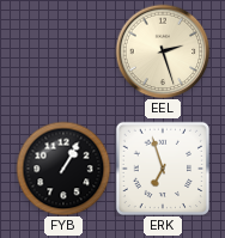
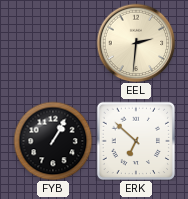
EEL: 2:27 -> 2:31
ERK: 6:57 -> 6:52
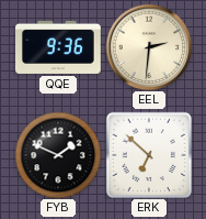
QQE: none -> 9:36
FYB: 1:05 -> 1:49
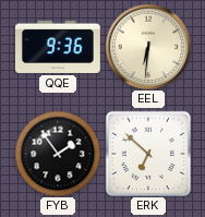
EEL: 2:31 -> 6:31
FYB: 1:49 -> 1:54
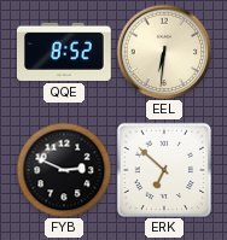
QQE: 9:36 -> 8:52
FYB: 1:54 -> 2:49
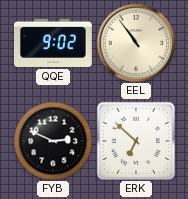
QQE: 8:52 -> 9:02
EEL: 6:31 -> 10:54
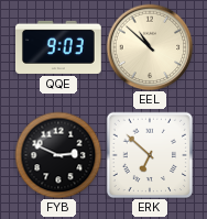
QQE: 9:02 -> 9:03
EEL: 10:54 -> 10:52
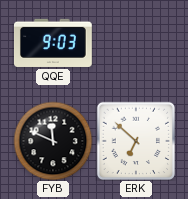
EEL: 10:52 -> none
FYB: 2:49 -> 11:49
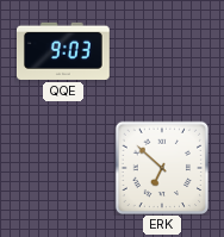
FYB: 11:49 -> none
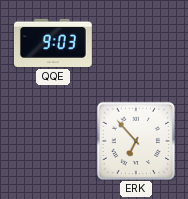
ERK: 6:52 -> 6:53
